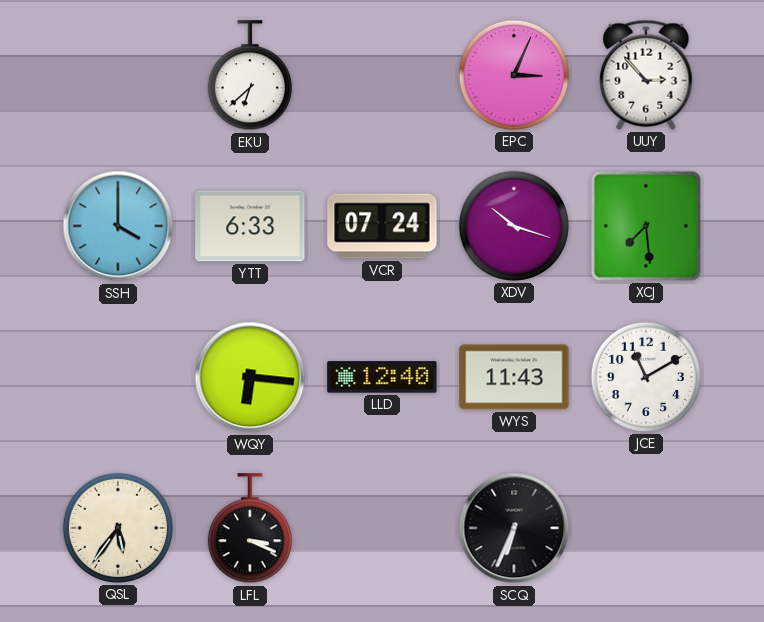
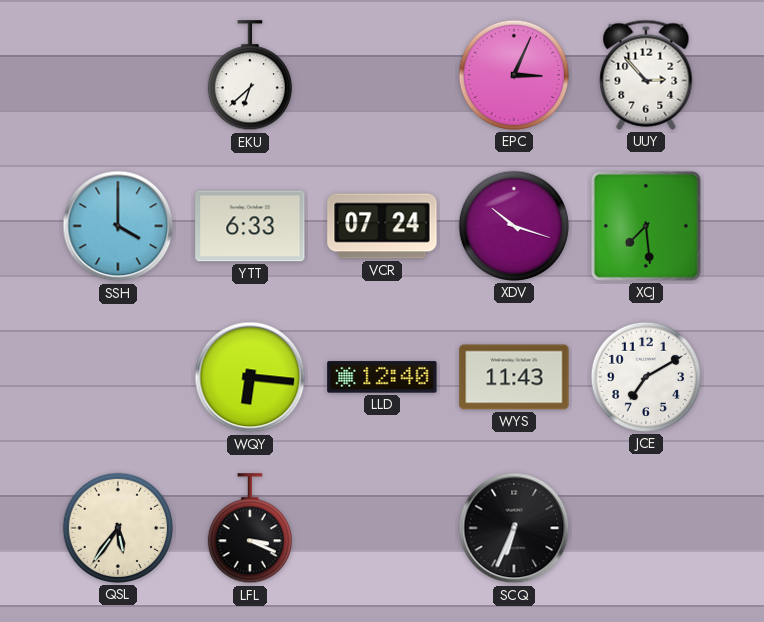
JCE: 11:10 -> 7:10
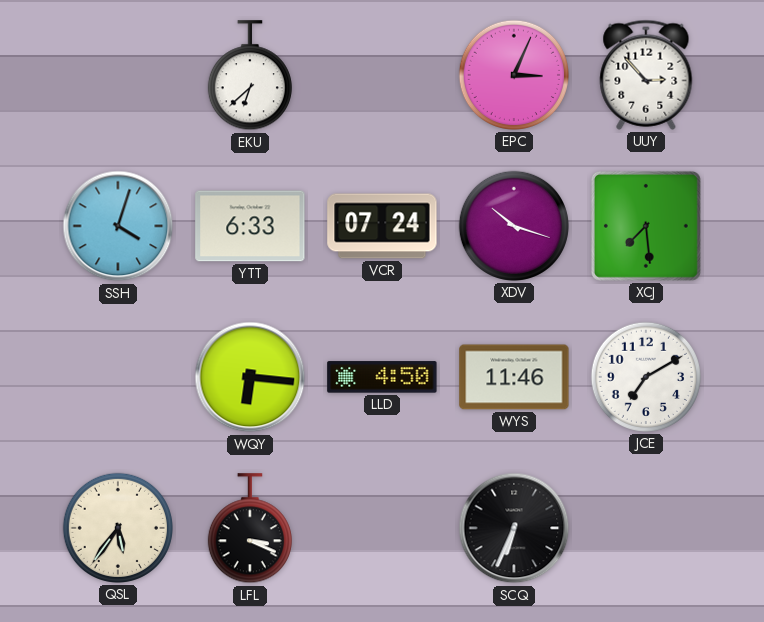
SSH: 4:00 -> 4:03
LLD: 12:40 -> 4:50
WYS: 11:43 -> 11:46
